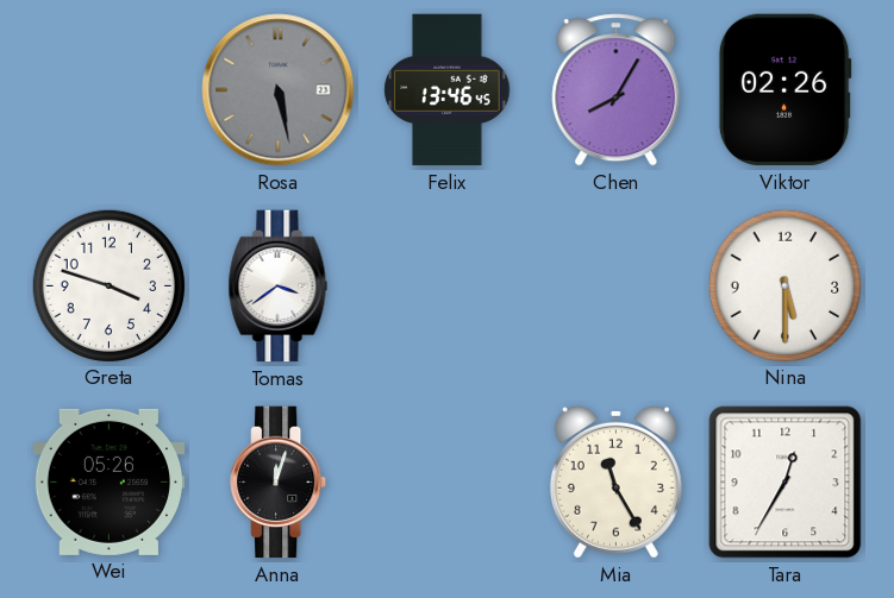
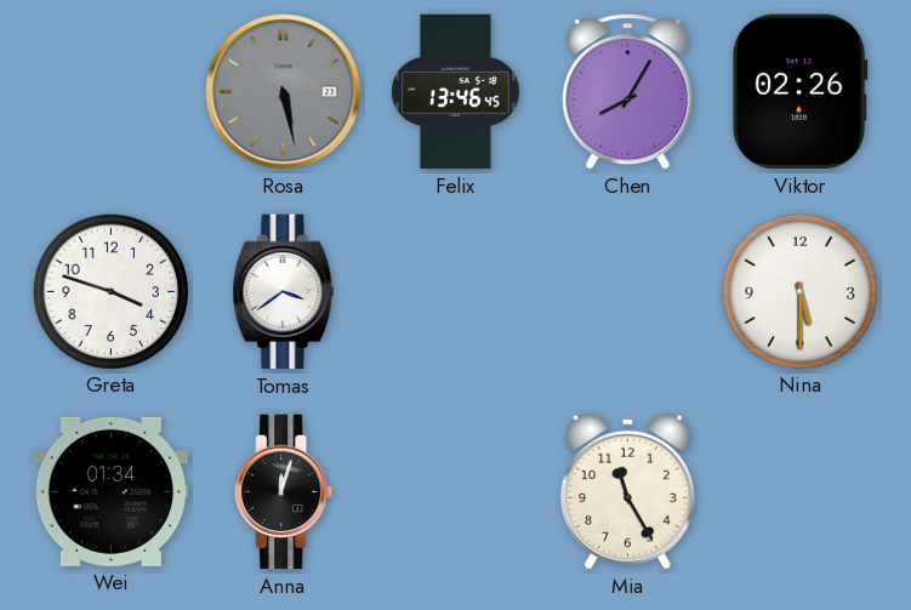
Wei: 05:26 -> 01:34
Tara: 12:35 -> none
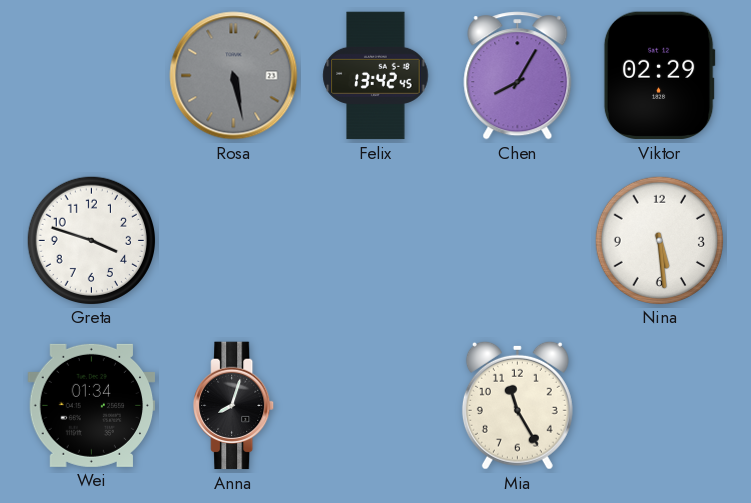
Felix: 13:46 -> 13:42
Viktor: 02:26 -> 02:29
Tomas: 3:39 -> none
Nina: 5:30 -> 5:29
Anna: 12:03 -> 8:03
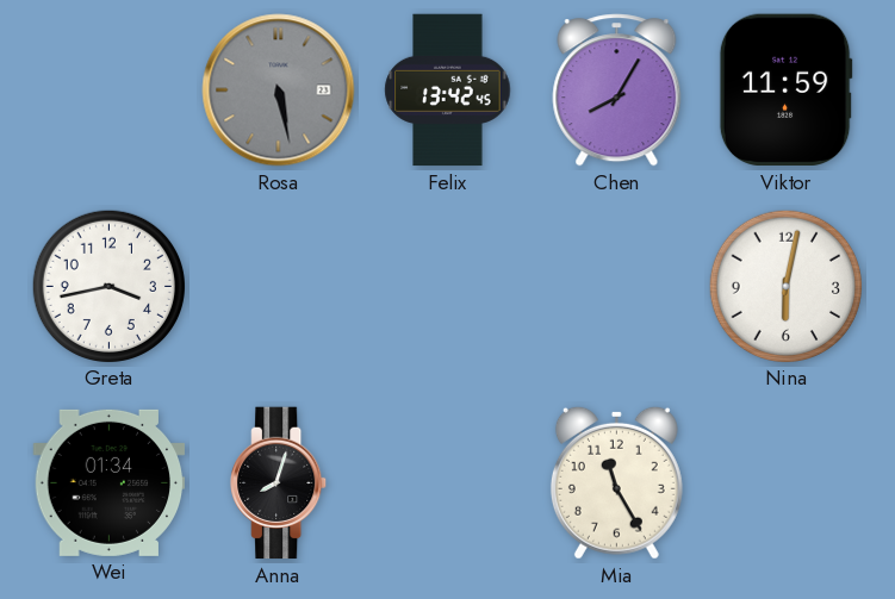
Viktor: 02:29 -> 11:59
Greta: 3:48 -> 3:43
Nina: 5:29 -> 6:02
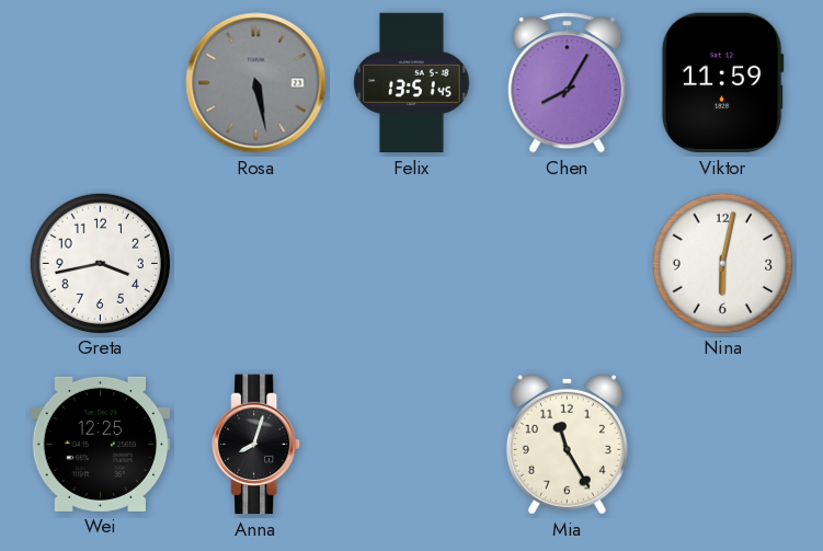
Felix: 13:42 -> 13:51
Wei: 01:34 -> 12:25
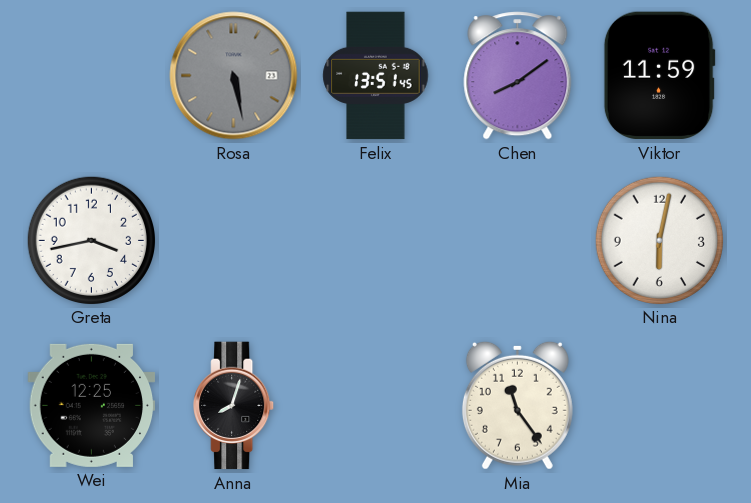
Chen: 8:05 -> 8:09
Mia: 11:25 -> 11:24
